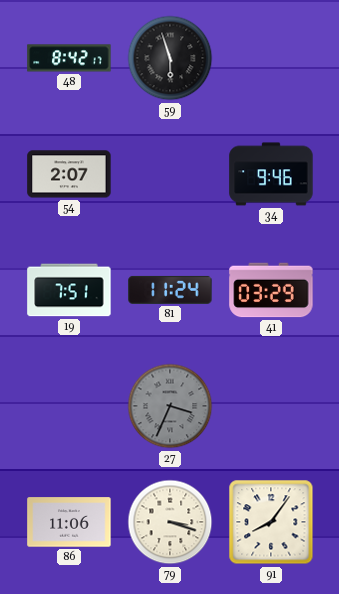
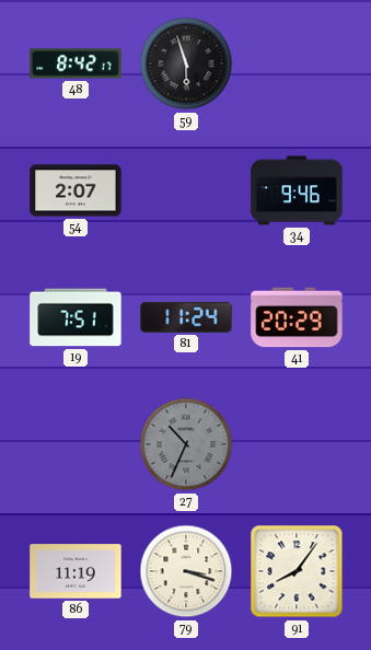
41: 03:29 -> 20:29
27: 3:34 -> 10:34
86: 11:06 -> 11:19
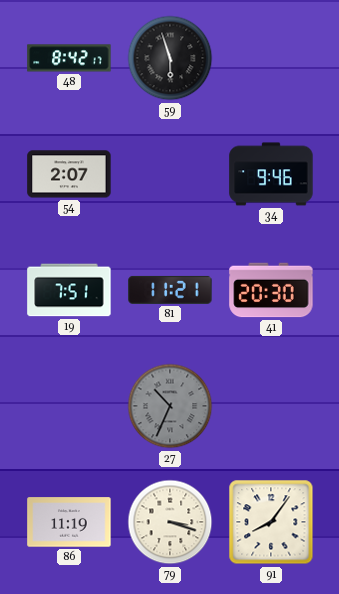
81: 11:24 -> 11:21
41: 20:29 -> 20:30
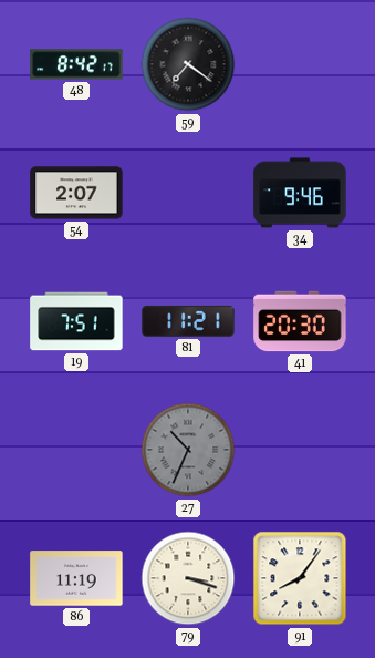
59: 5:57 -> 7:21
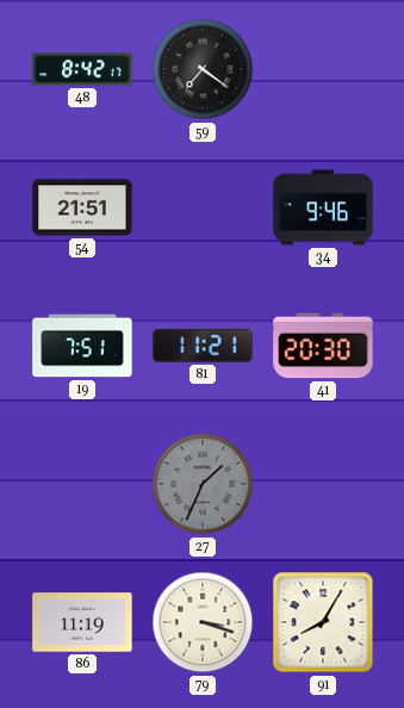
54: 2:07 -> 21:51
27: 10:34 -> 1:34
91: 8:06 -> 8:05
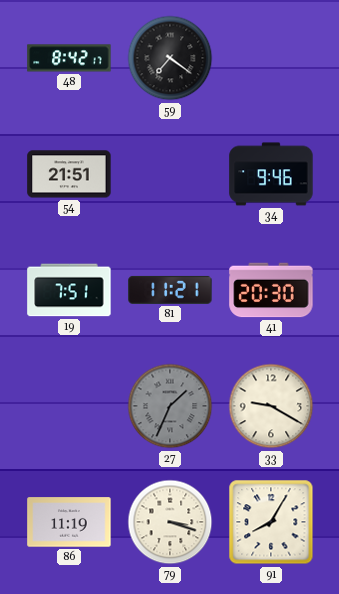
33: none -> 9:20
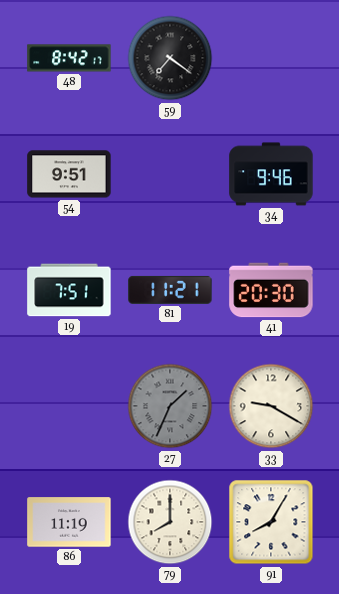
54: 21:51 -> 9:51
79: 3:18 -> 8:00
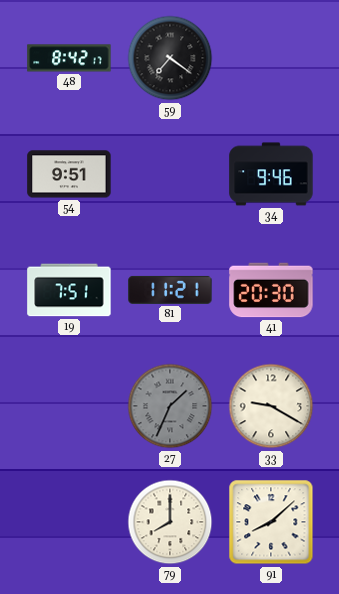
86: 11:19 -> none
91: 8:05 -> 8:08
